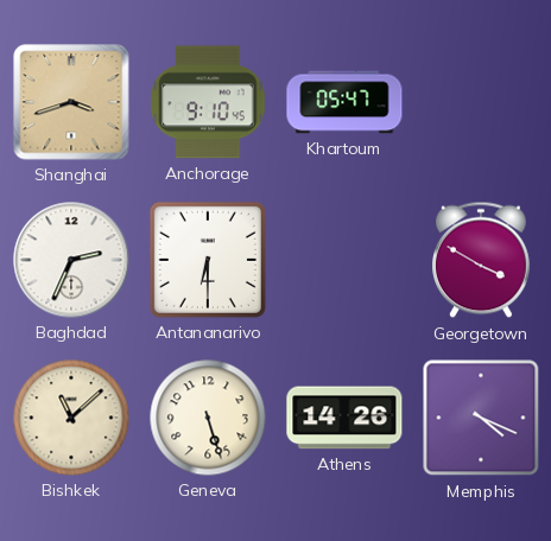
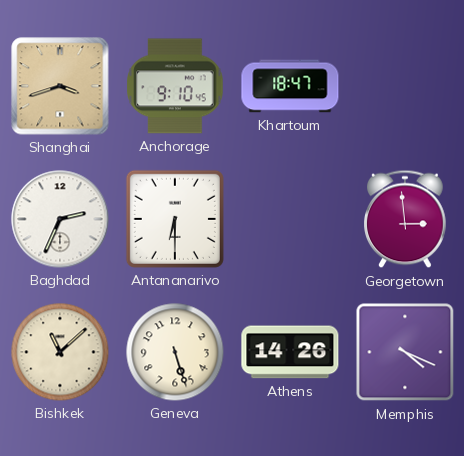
Khartoum: 05:47 -> 18:47
Georgetown: 3:50 -> 2:59
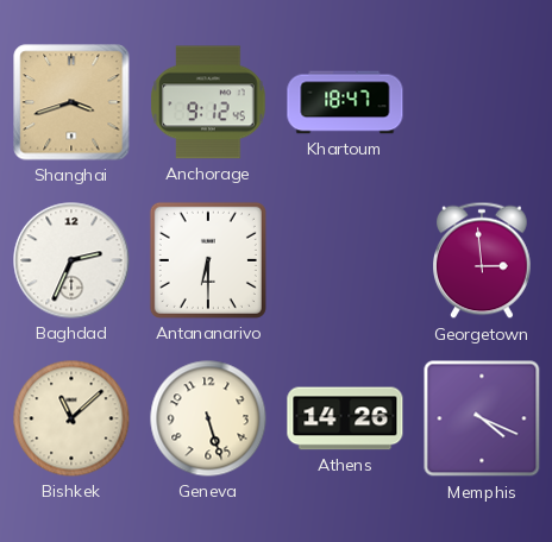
Anchorage: 9:10 -> 9:12
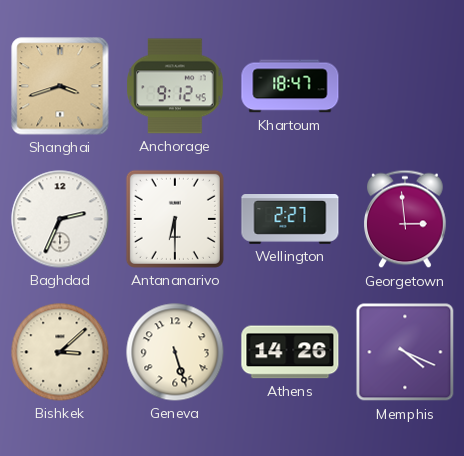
Wellington: none -> 2:27
Bishkek: 11:08 -> 3:08
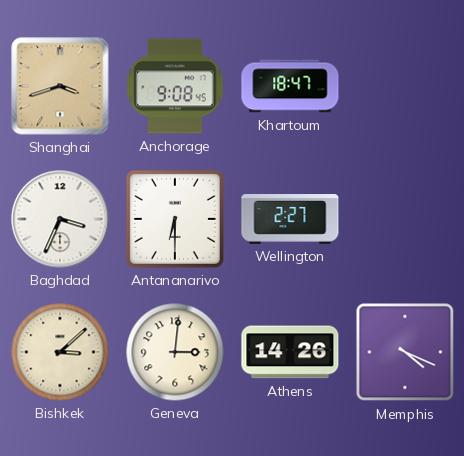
Anchorage: 9:12 -> 9:08
Baghdad: 2:34 -> 3:34
Georgetown: 2:59 -> none
Geneva: 5:27 -> 3:01
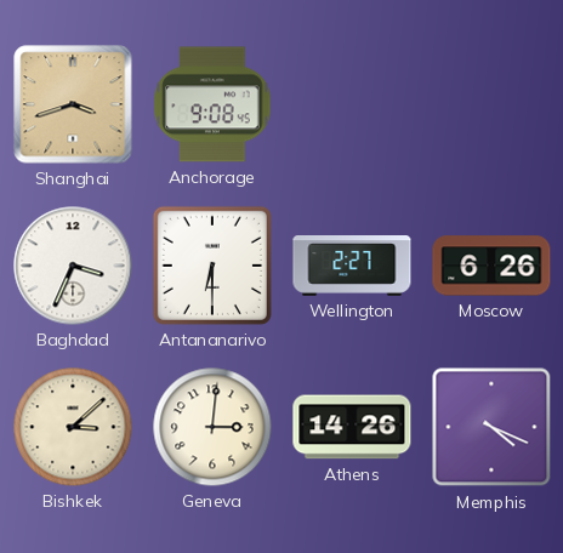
Khartoum: 18:47 -> none
Moscow: none -> 6:26
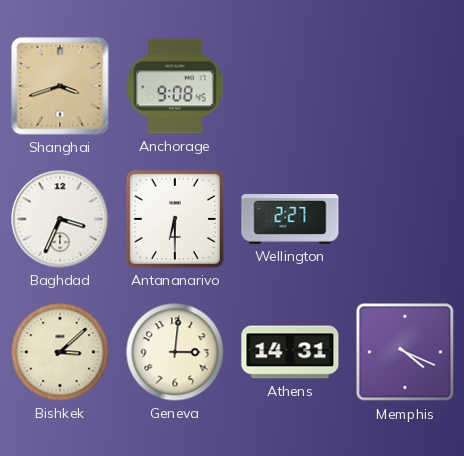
Moscow: 6:26 -> none
Athens: 14:26 -> 14:31
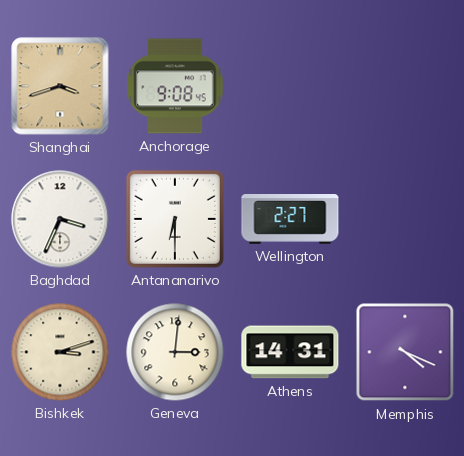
Bishkek: 3:08 -> 3:12
